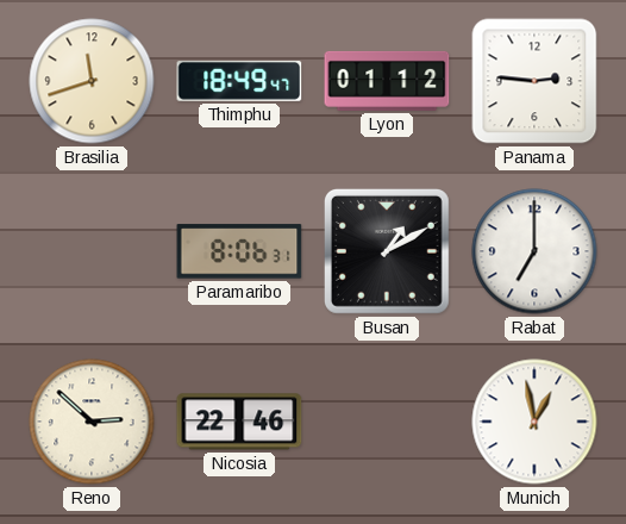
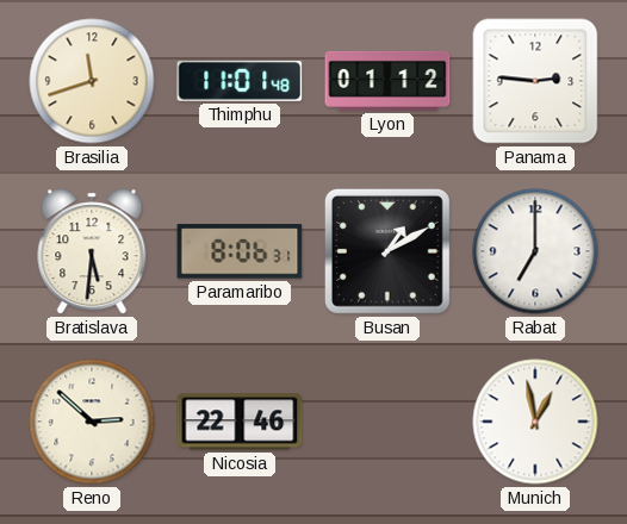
Thimphu: 18:49 -> 11:01
Bratislava: none -> 5:31
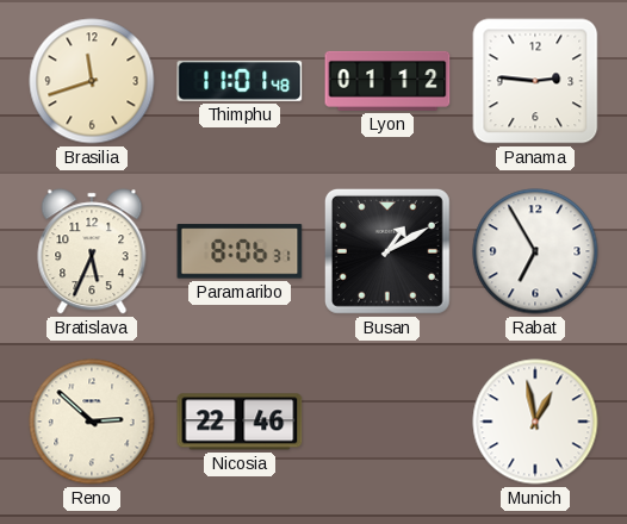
Bratislava: 5:31 -> 5:34
Rabat: 7:00 -> 6:55
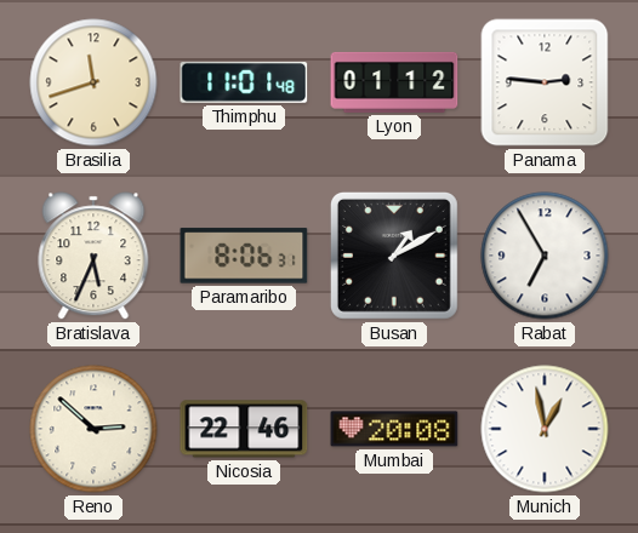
Mumbai: none -> 20:08
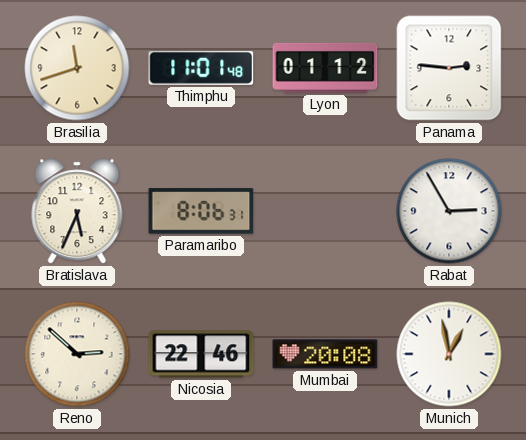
Busan: 1:10 -> none
Rabat: 6:55 -> 2:55
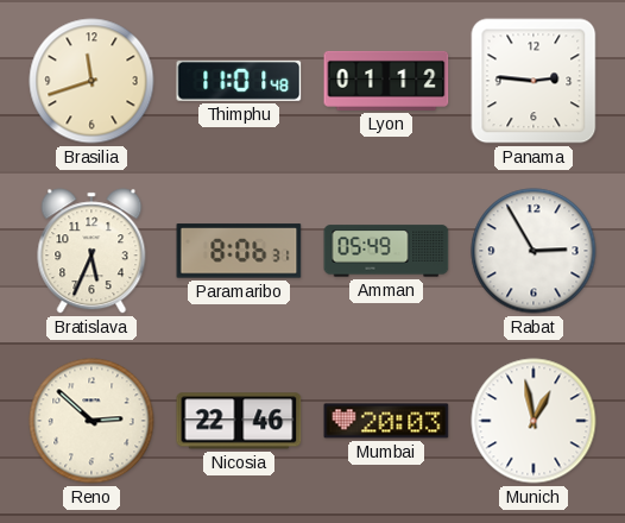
Amman: none -> 05:49
Mumbai: 20:08 -> 20:03
